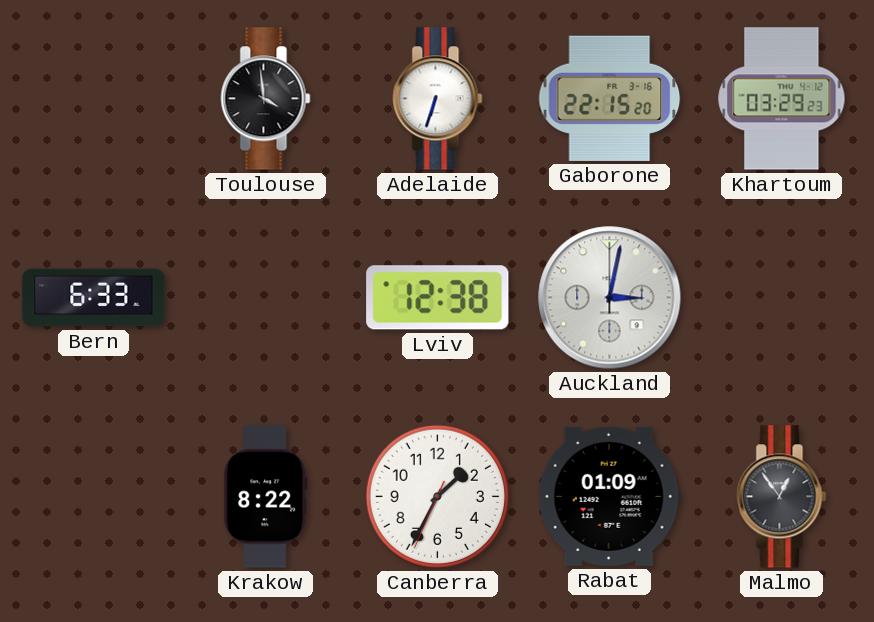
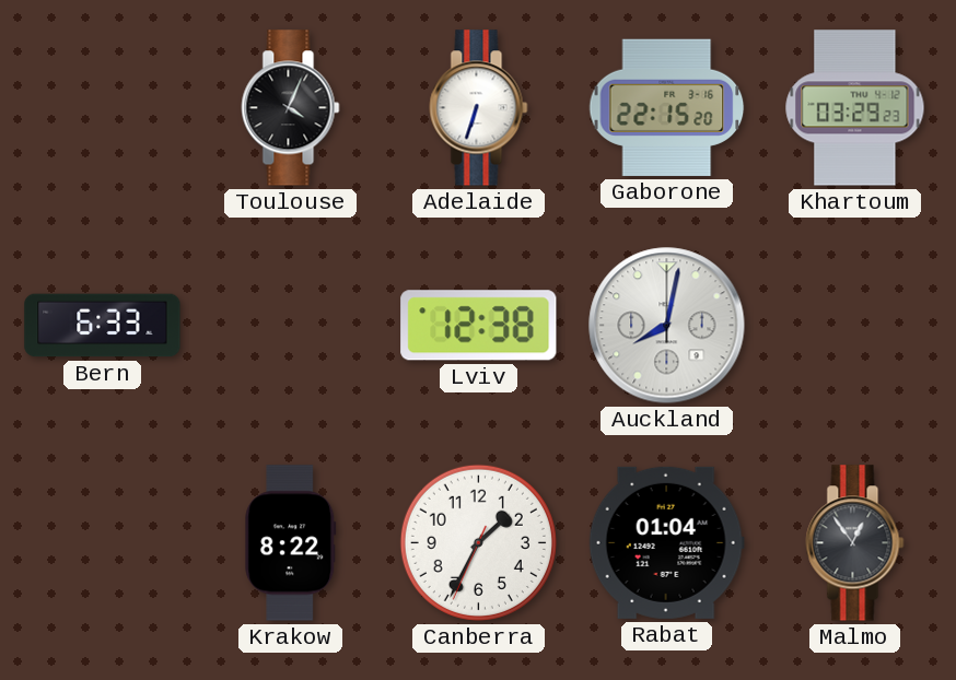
Toulouse: 3:59 -> 4:04
Auckland: 3:02 -> 8:02
Rabat: 01:09 -> 01:04
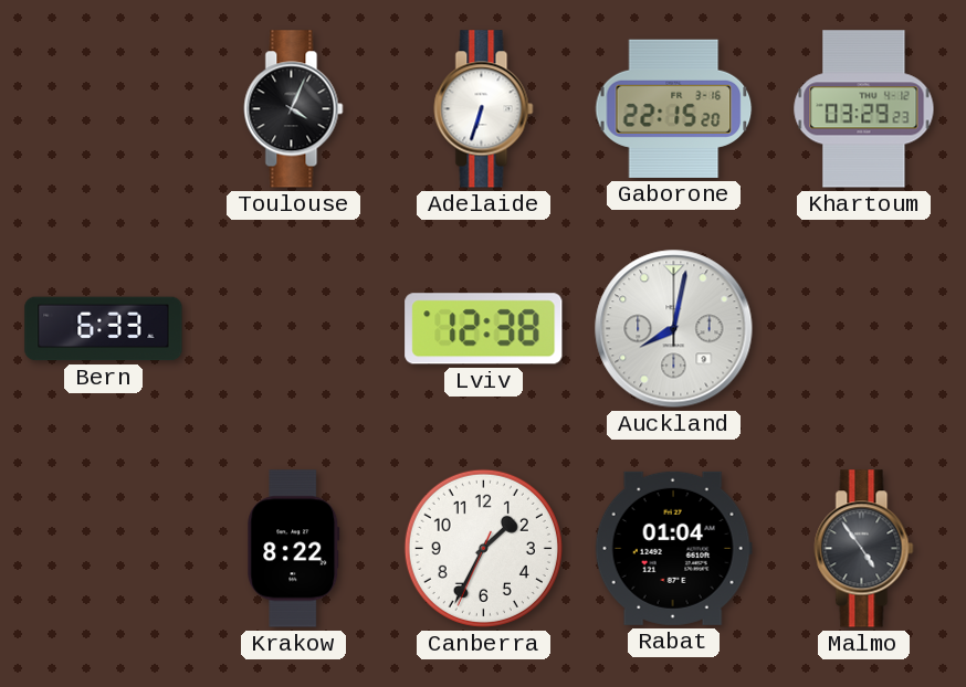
Malmo: 12:54 -> 4:54
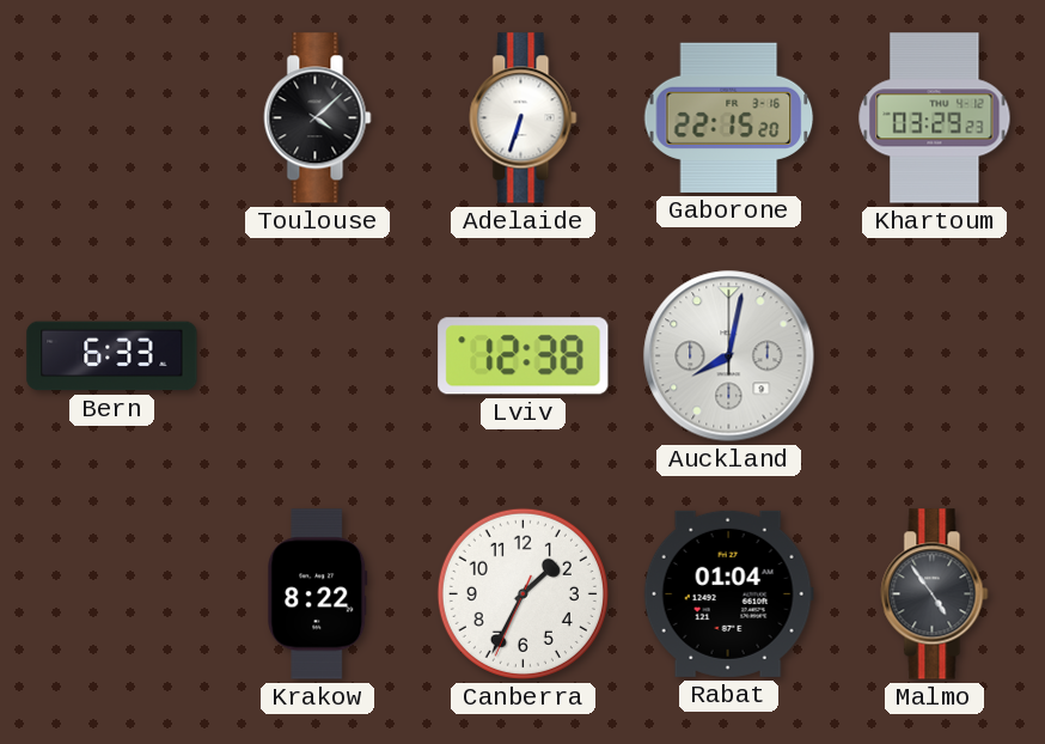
Toulouse: 4:04 -> 4:08
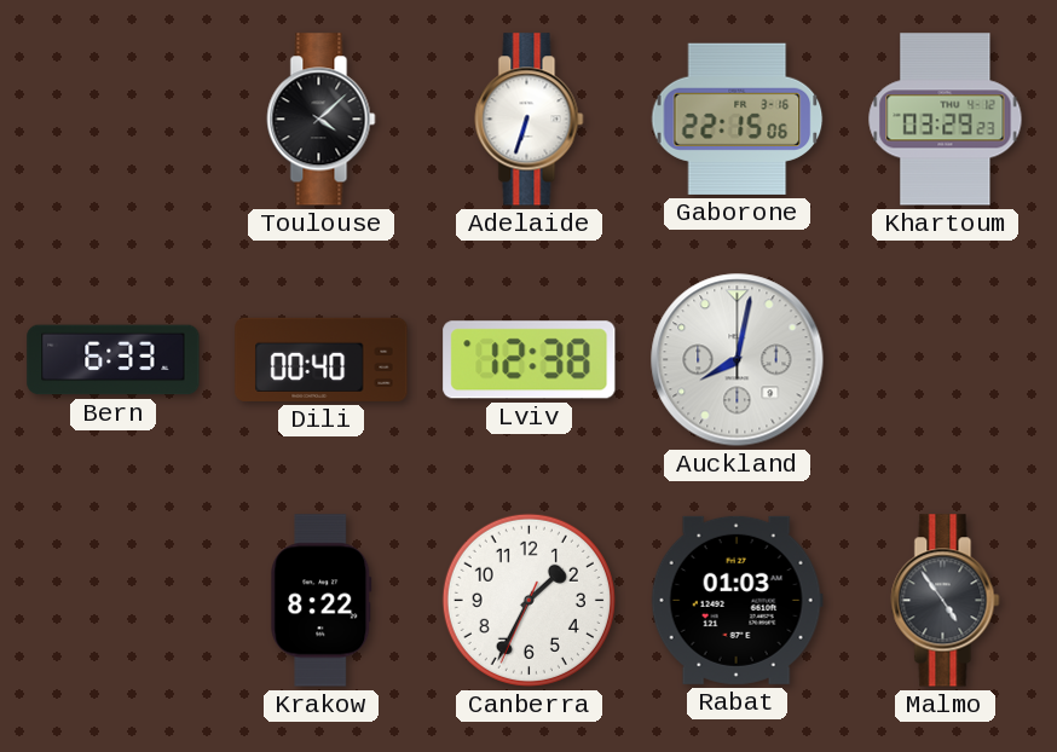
Gaborone: 22:15:20 -> 22:15:06
Dili: none -> 00:40
Rabat: 01:04 -> 01:03
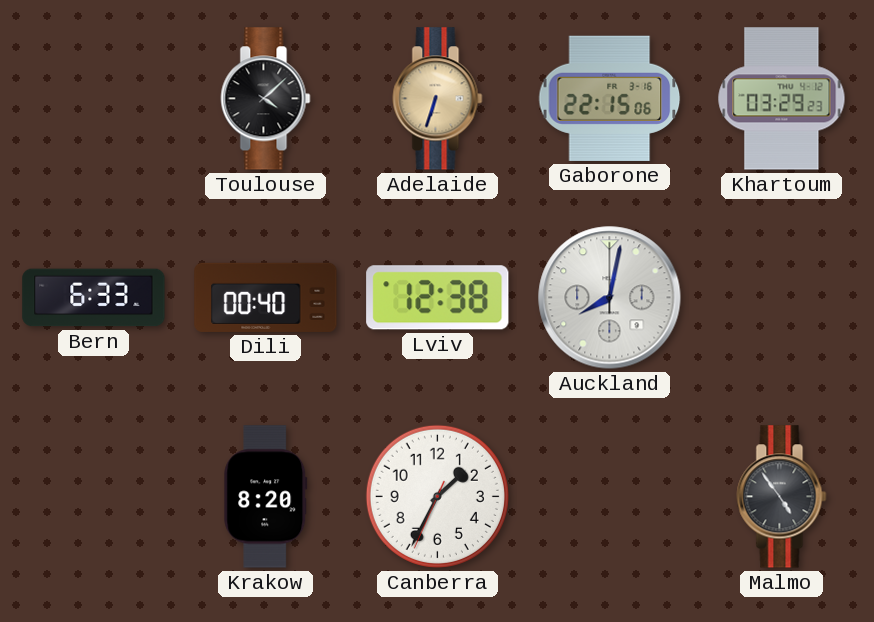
Adelaide dial: white -> champagne
Krakow: 8:22 -> 8:20
Rabat: 01:03 -> none
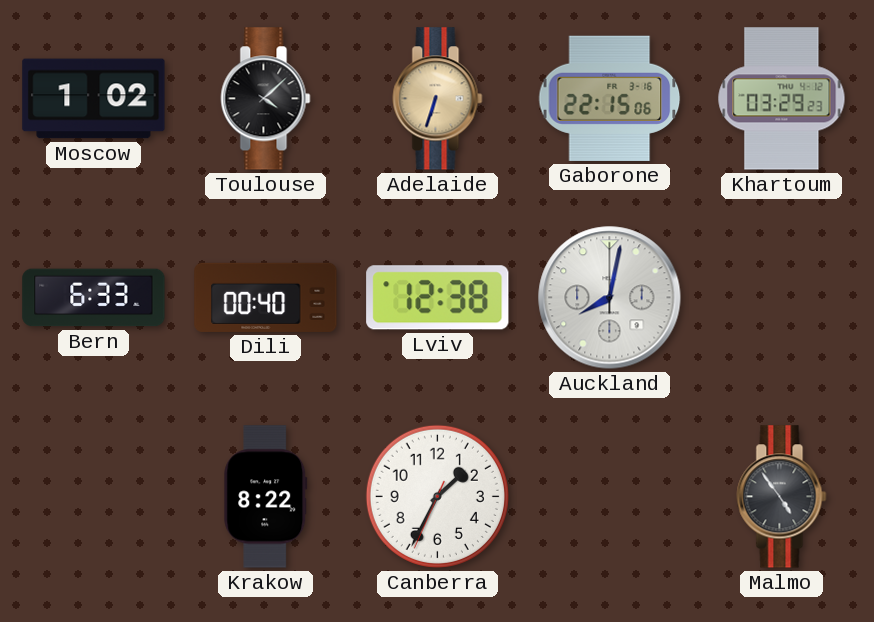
Moscow: none -> 1:02
Krakow: 8:20 -> 8:22
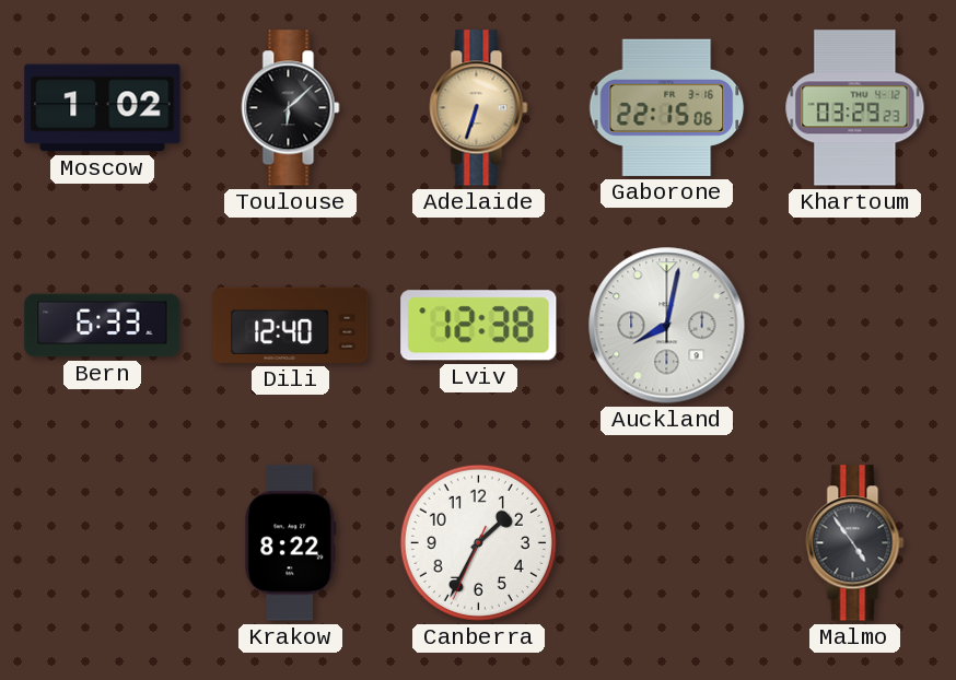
Toulouse: 4:08 -> 6:08
Dili: 00:40 -> 12:40
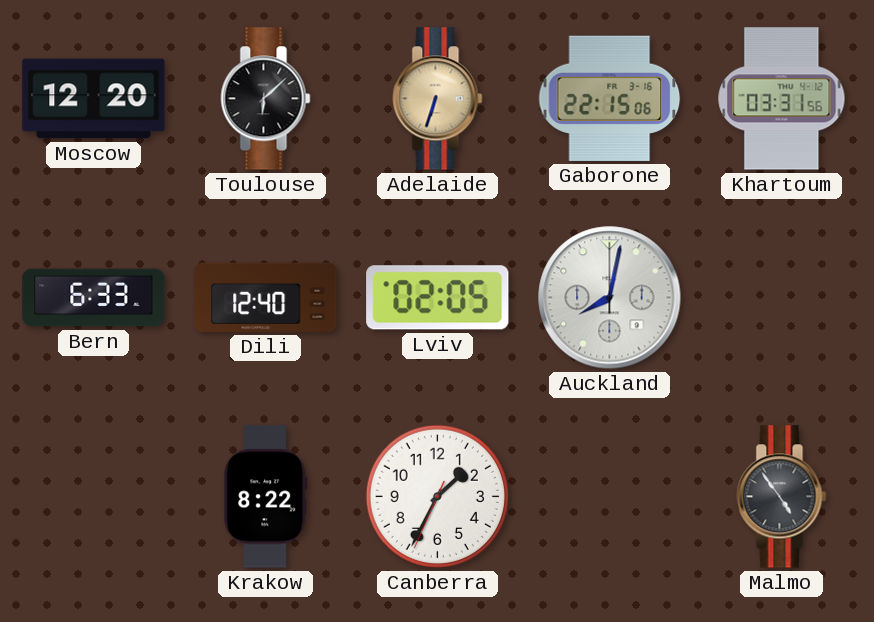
Moscow: 1:02 -> 12:20
Khartoum: 03:29 -> 03:31
Lviv: 12:38 -> 02:05
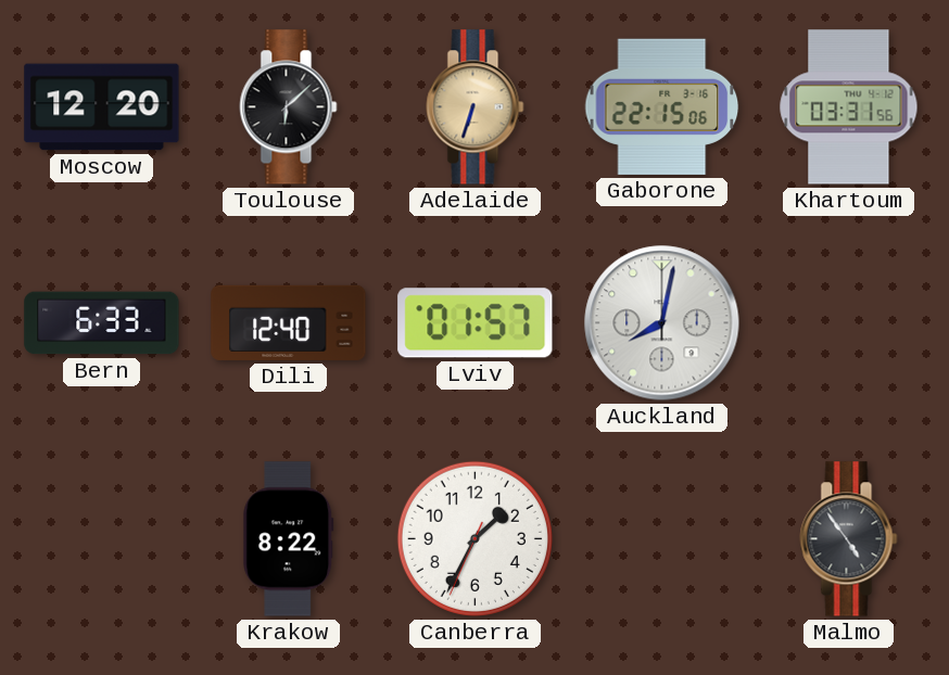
Lviv: 02:05 -> 01:57
